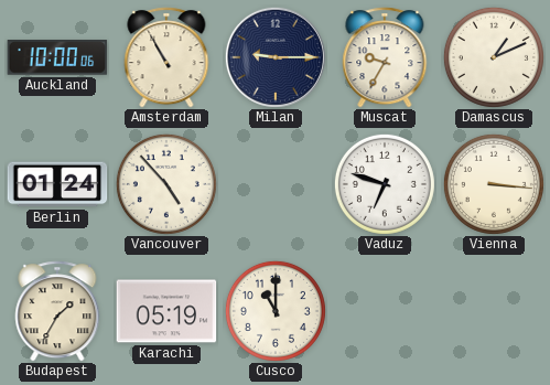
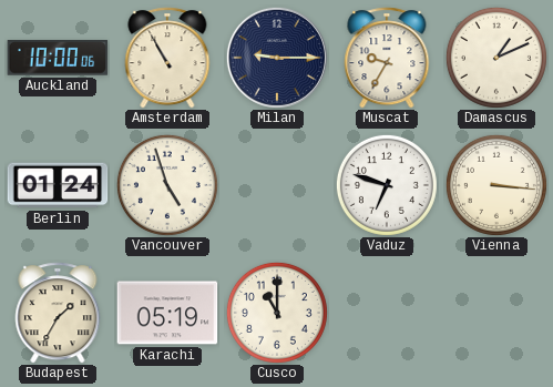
Vancouver: 4:53 -> 4:57
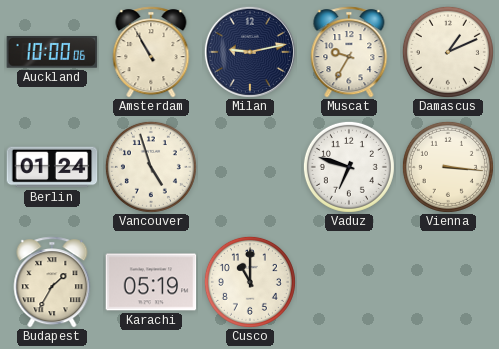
Milan: 9:15 -> 9:13
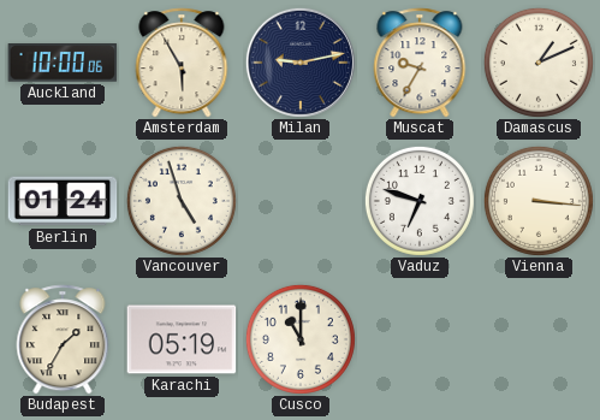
Amsterdam: 10:55 -> 5:55
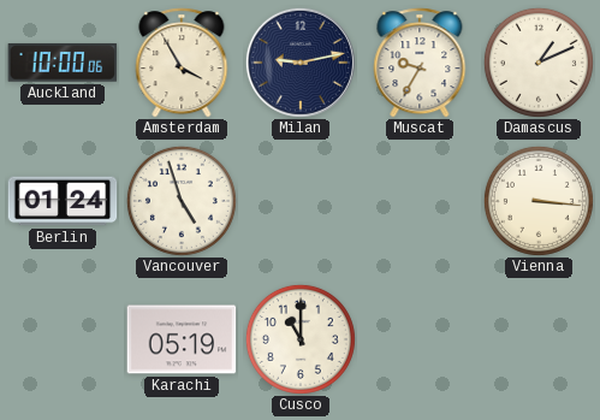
Amsterdam: 5:55 -> 3:55
Vaduz: 6:48 -> none
Budapest: 1:35 -> none
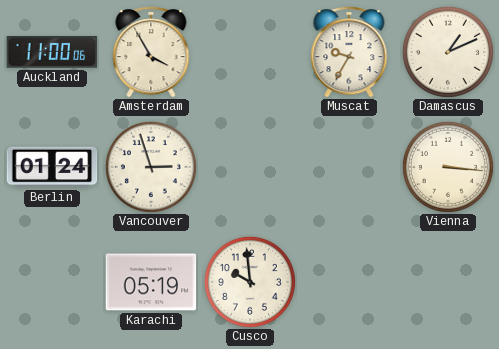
Auckland: 10:00 -> 11:00
Milan: 9:13 -> none
Vancouver: 4:57 -> 2:57
Cusco: 11:00 -> 9:59
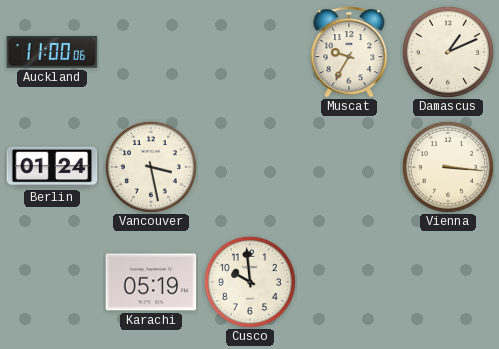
Amsterdam: 3:55 -> none
Vancouver: 2:57 -> 3:28
